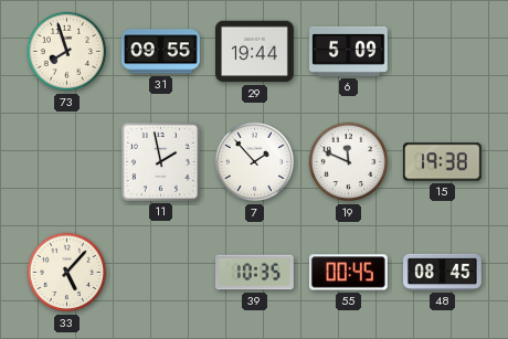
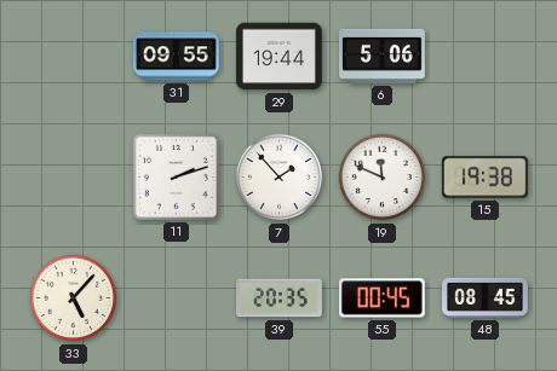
73: 7:57 -> none
6: 5:09 -> 5:06
11: 1:58 -> 2:12
39: 10:35 -> 20:35
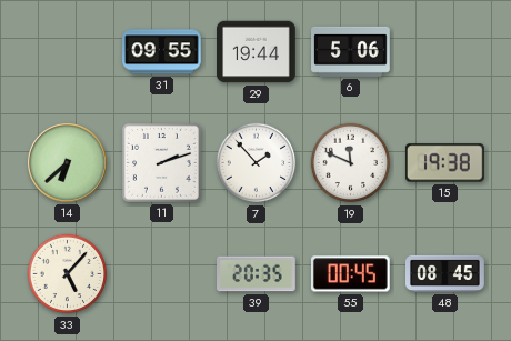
14: none -> 6:38
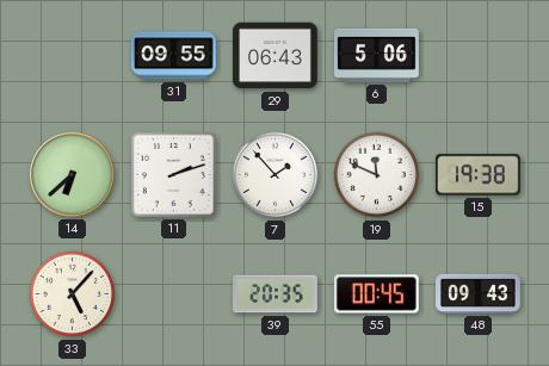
29: 19:44 -> 06:43
48: 08:45 -> 09:43
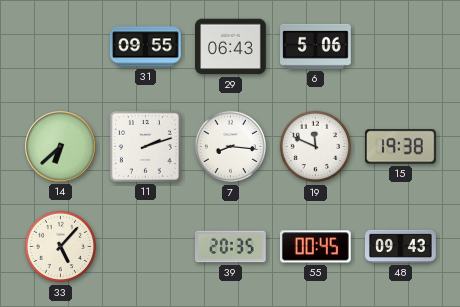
7: 1:53 -> 8:16
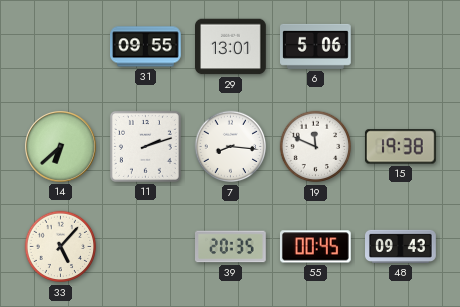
29: 06:43 -> 13:01
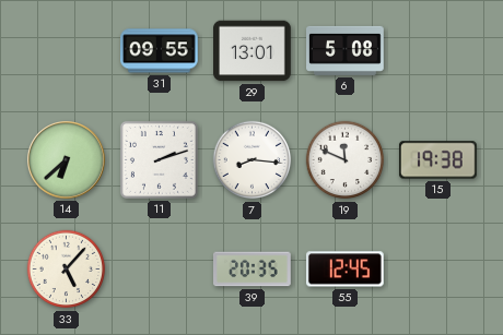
6: 5:06 -> 5:08
55: 00:45 -> 12:45
48: 09:43 -> none
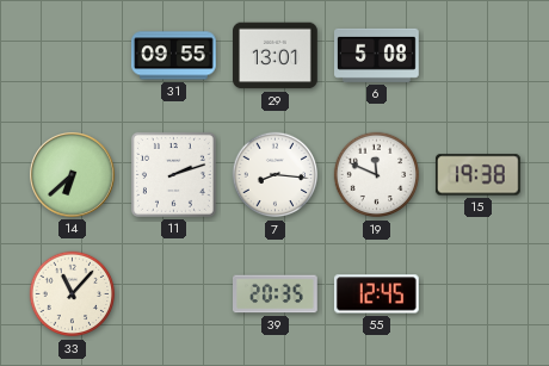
33: 5:07 -> 11:07
